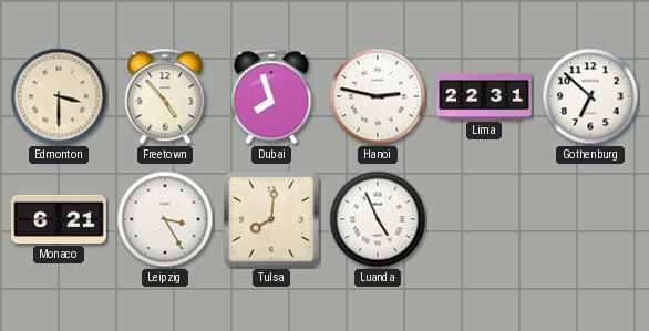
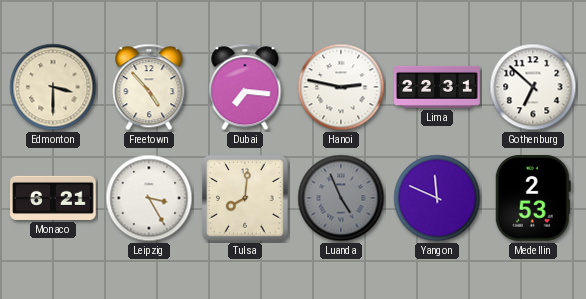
Dubai: 7:57 -> 7:16
Luanda dial: white -> grey
Yangon: none -> 11:49
Medellin: none -> 2:53
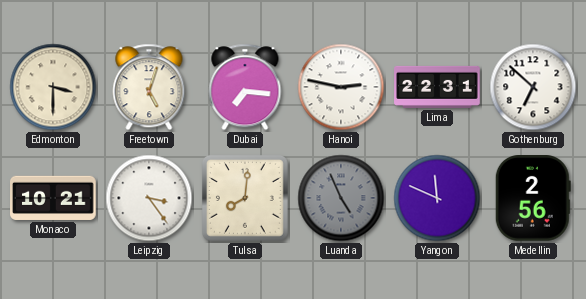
Freetown: 4:53 -> 5:03
Monaco: 6:21 -> 10:21
Leipzig: 3:25 -> 3:24
Medellin: 2:53 -> 2:56
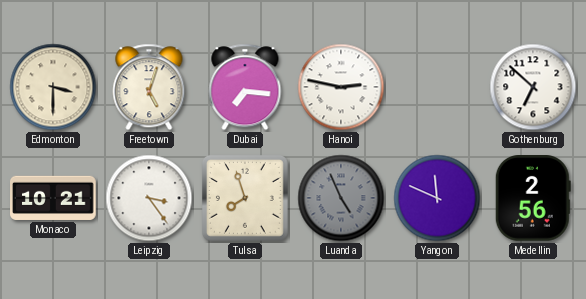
Lima: 22:31 -> none
Tulsa: 8:01 -> 7:57
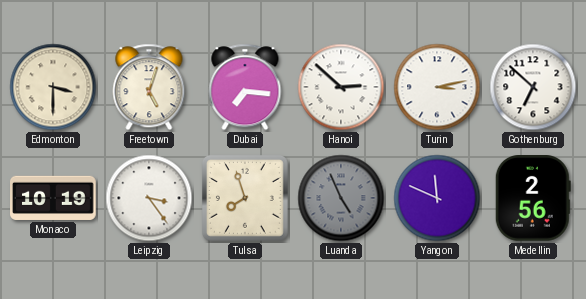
Hanoi: 2:47 -> 2:52
Turin: none -> 3:13
Monaco: 10:21 -> 10:19
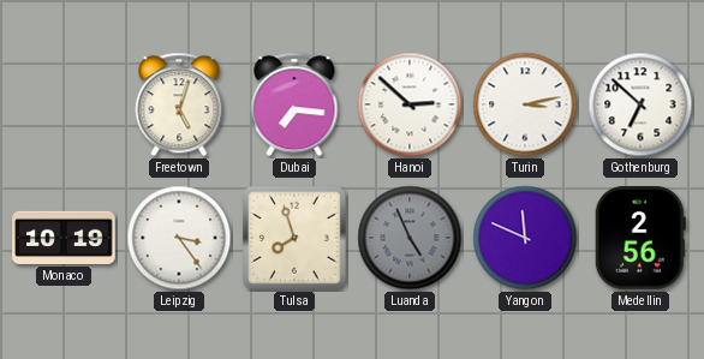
Edmonton: 3:30 -> none
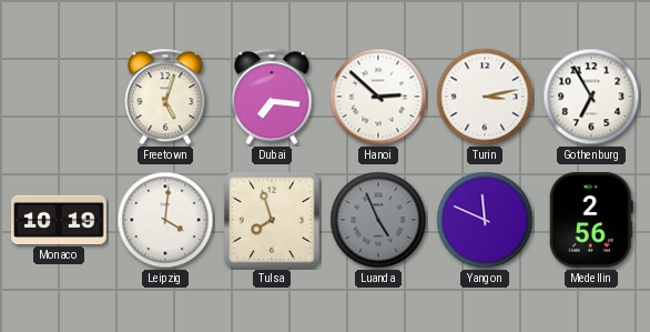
Gothenburg: 6:52 -> 6:55
Leipzig: 3:24 -> 4:01
